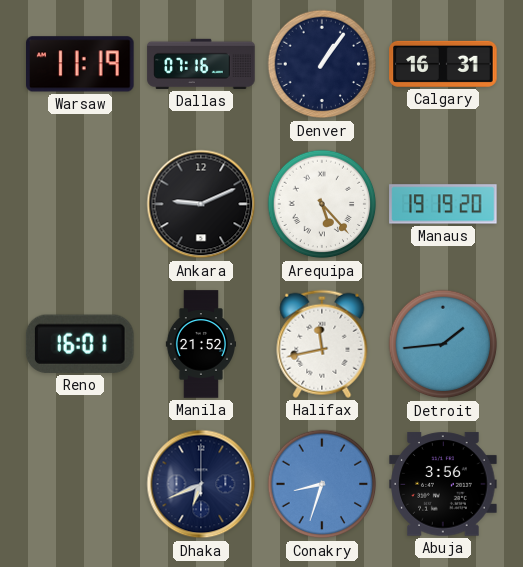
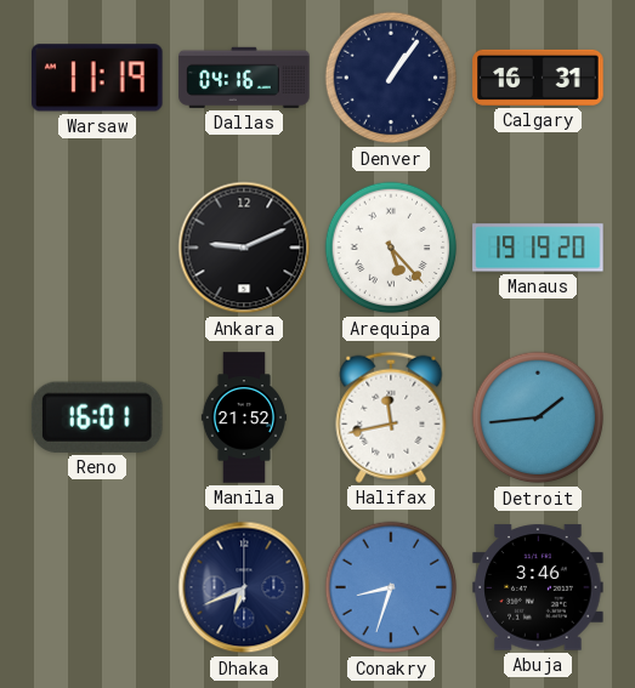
Dallas: 07:16 -> 04:16
Abuja: 3:56 -> 3:46
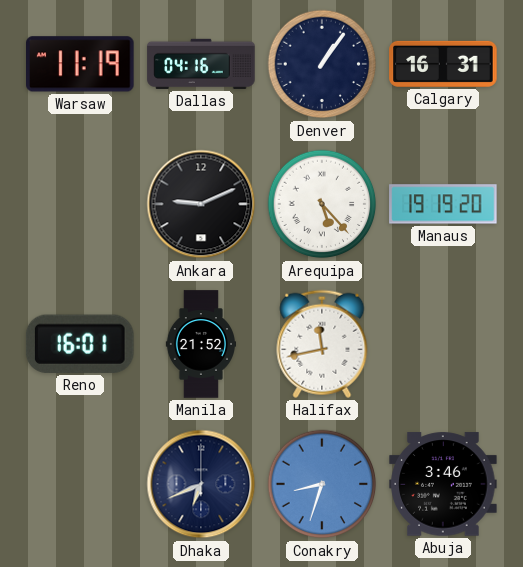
Detroit: 1:44 -> none
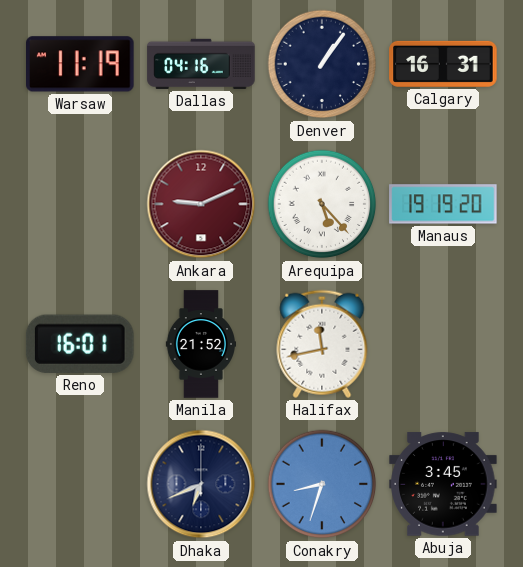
Ankara dial: black -> burgundy
Abuja: 3:46 -> 3:45
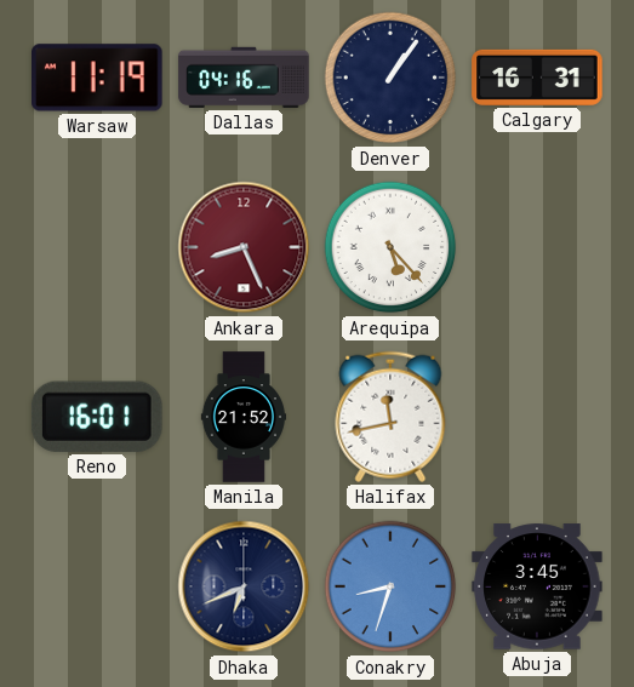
Ankara: 9:11 -> 8:26
Manaus: 19:19 -> none
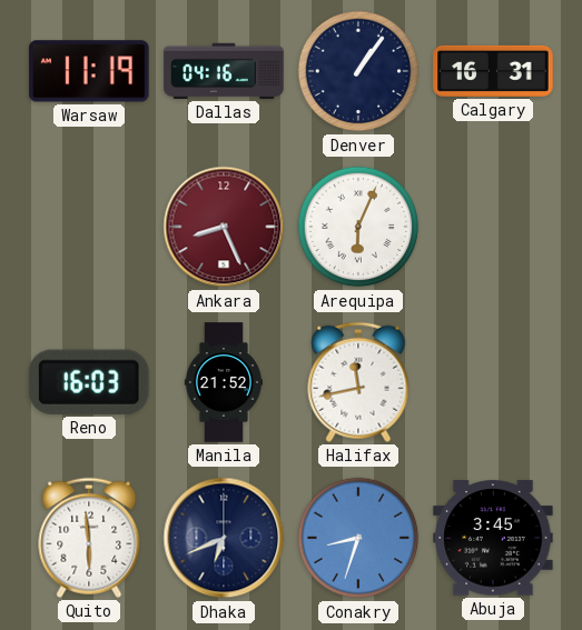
Arequipa: 5:23 -> 6:04
Reno: 16:01 -> 16:03
Quito: none -> 5:59
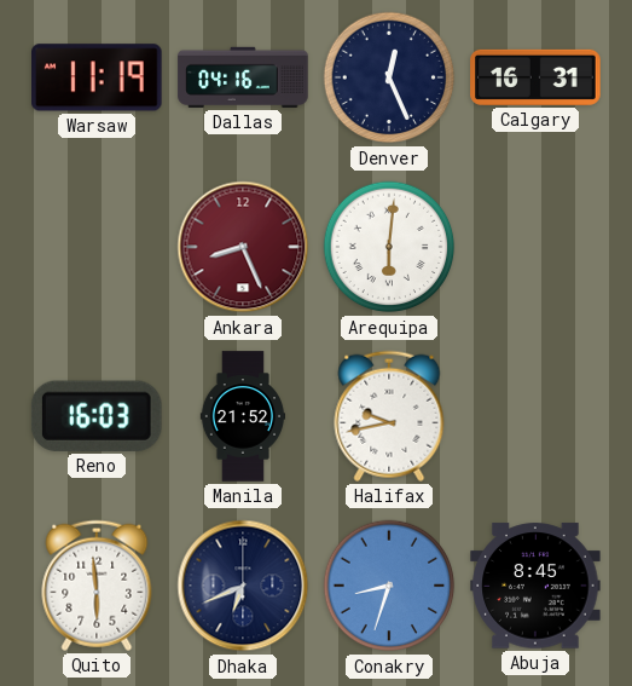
Denver: 1:06 -> 12:26
Arequipa: 6:04 -> 6:01
Halifax: 11:43 -> 9:43
Abuja: 3:45 -> 8:45
